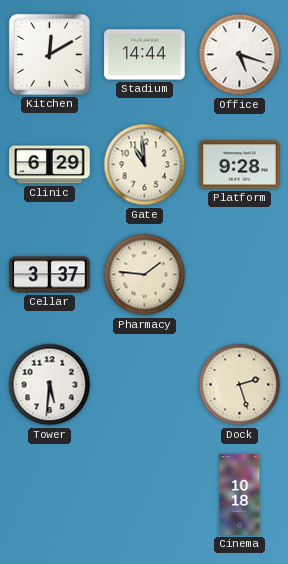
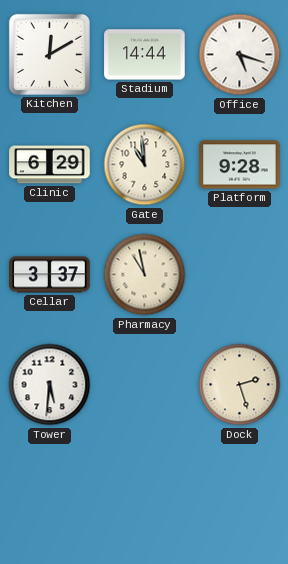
Pharmacy: 1:46 -> 10:58
Cinema: 10:18 -> none
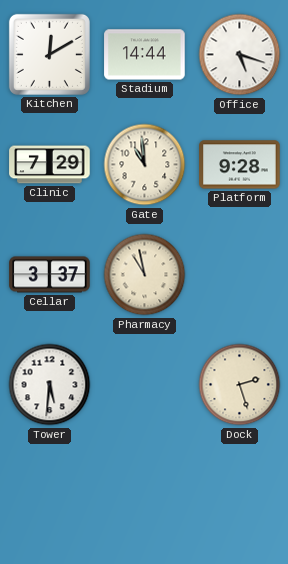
Clinic: 6:29 -> 7:29
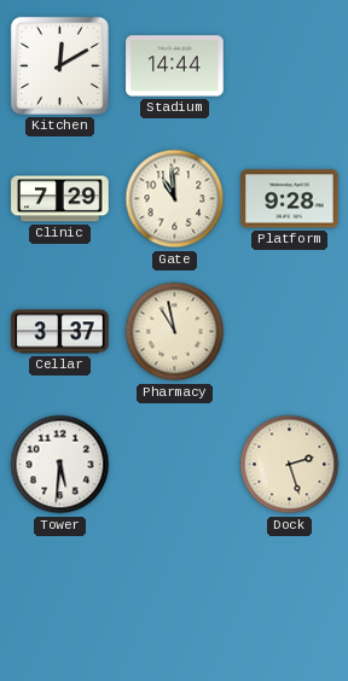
Office: 5:18 -> none
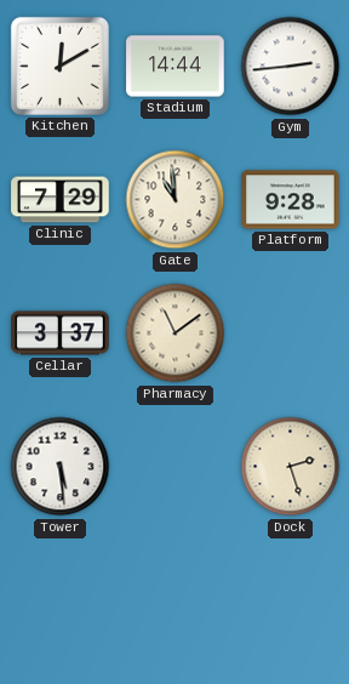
Gym: none -> 2:44
Pharmacy: 10:58 -> 11:09
Tower: 5:31 -> 5:29
